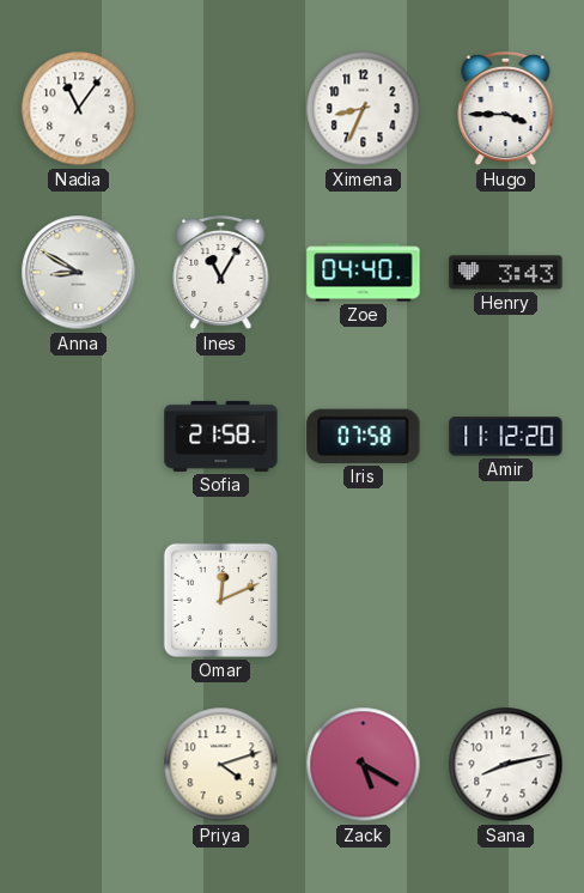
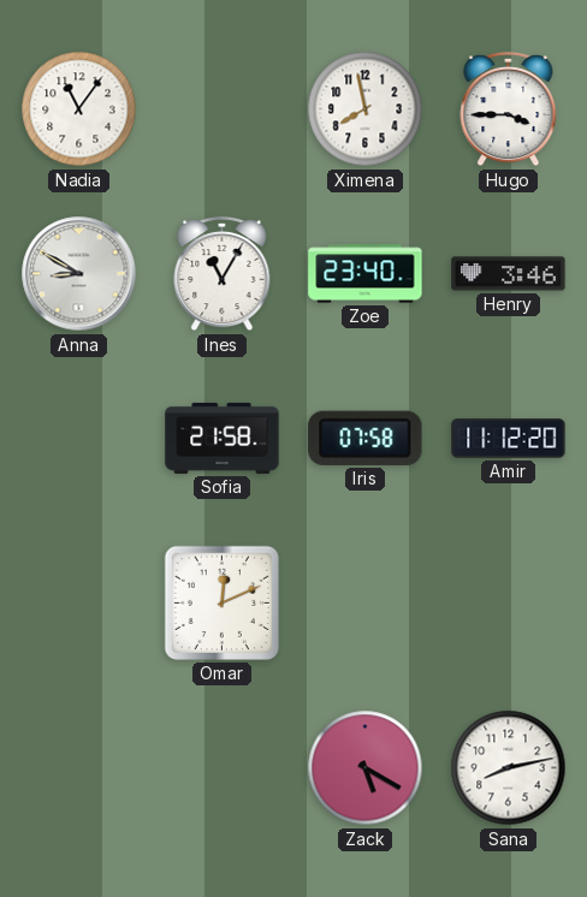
Ximena: 8:34 -> 7:58
Zoe: 04:40 -> 23:40
Henry: 3:43 -> 3:46
Priya: 4:12 -> none
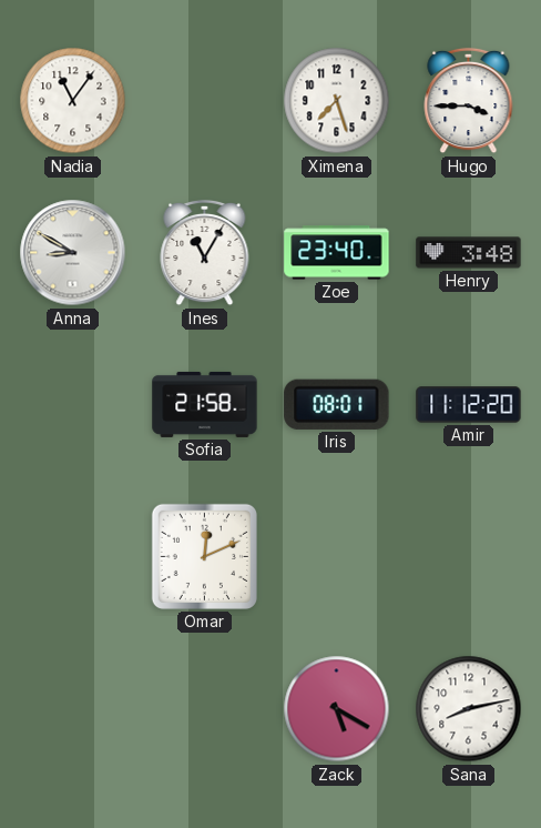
Ximena: 7:58 -> 7:27
Henry: 3:46 -> 3:48
Iris: 07:58 -> 08:01
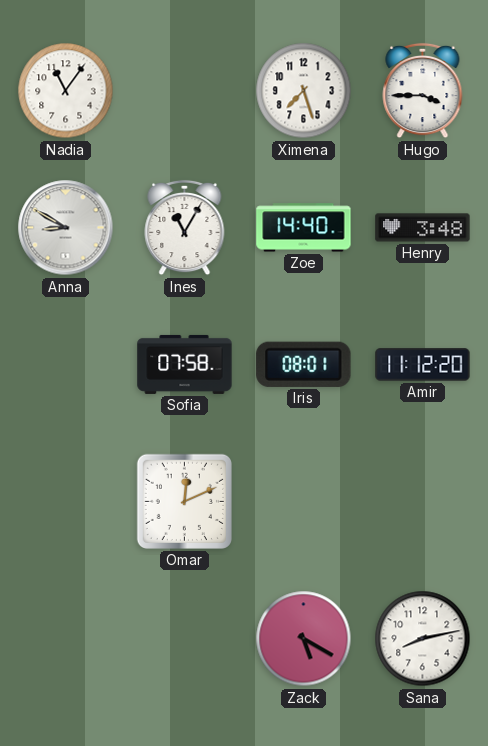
Zoe: 23:40 -> 14:40
Sofia: 21:58 -> 07:58
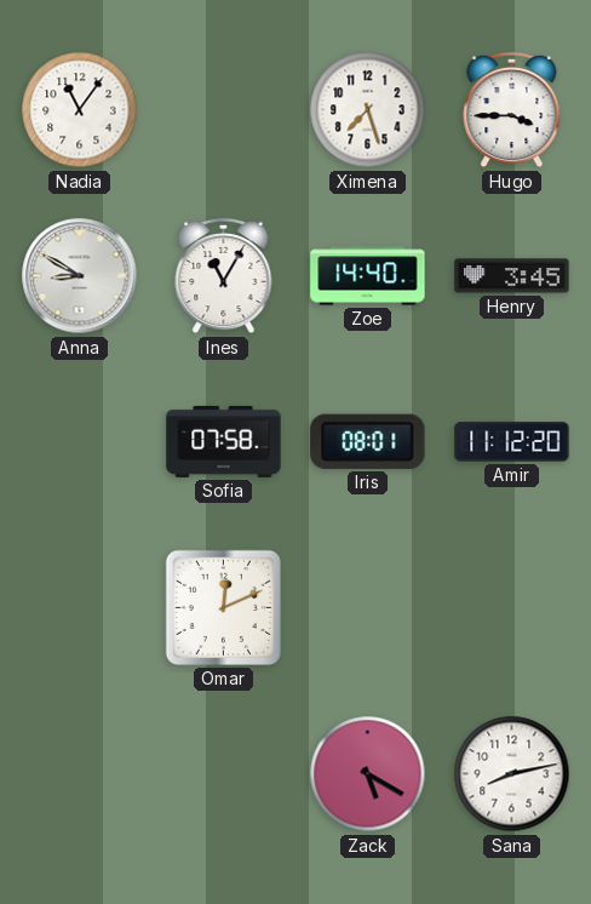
Henry: 3:48 -> 3:45
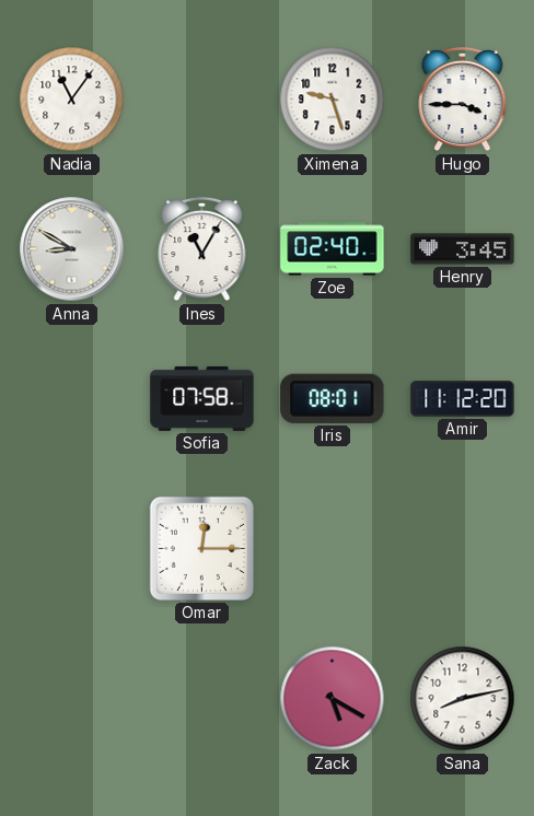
Ximena: 7:27 -> 9:27
Zoe: 14:40 -> 02:40
Omar: 12:11 -> 12:15
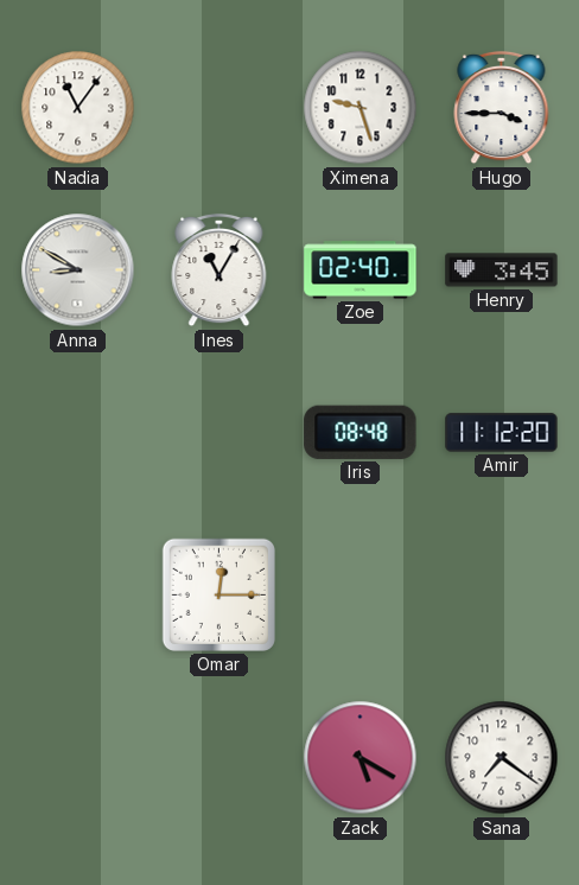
Sofia: 07:58 -> none
Iris: 08:01 -> 08:48
Sana: 8:13 -> 7:21
